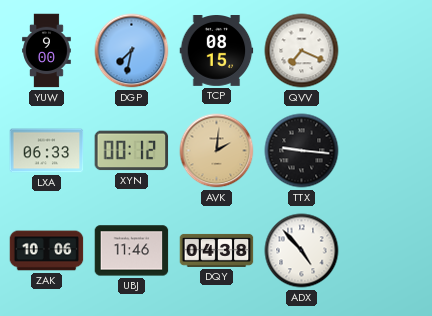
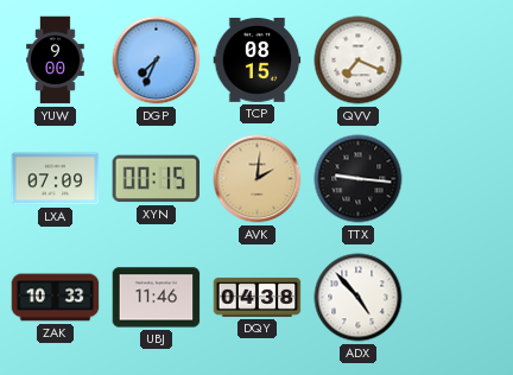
DGP: 7:32 -> 7:34
LXA: 06:33 -> 07:09
XYN: 00:12 -> 00:15
ZAK: 10:06 -> 10:33
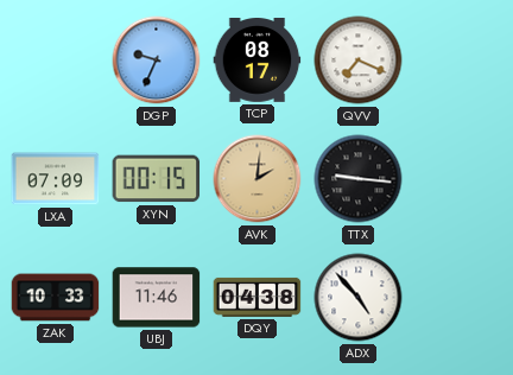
YUW: 9:00 -> none
DGP: 7:34 -> 9:34
TCP: 08:15 -> 08:17
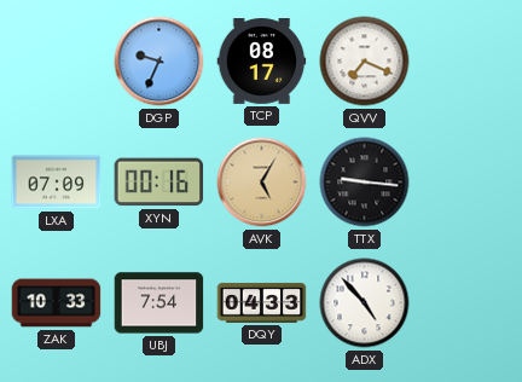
XYN: 00:15 -> 00:16
AVK: 2:01 -> 5:05
UBJ: 11:46 -> 7:54
DQY: 04:38 -> 04:33
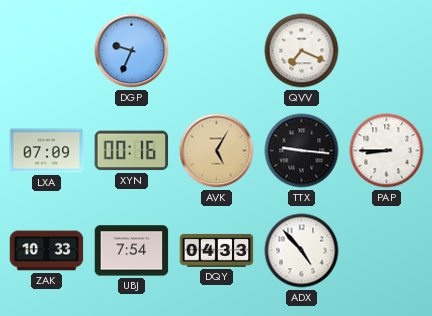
TCP: 08:17 -> none
PAP: none -> 8:45
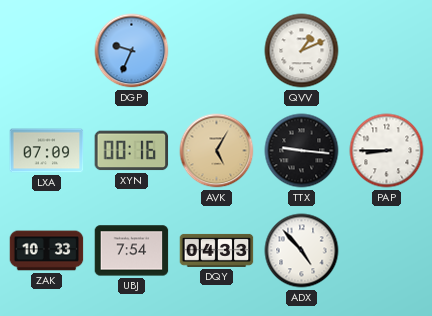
QVV: 7:19 -> 1:11
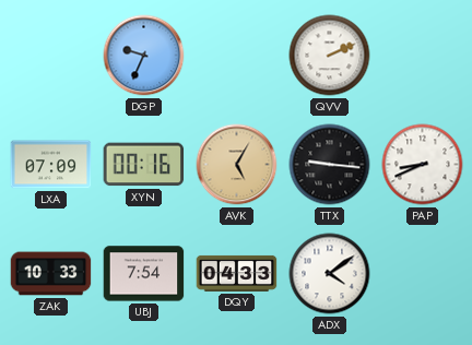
QVV: 1:11 -> 2:11
PAP: 8:45 -> 8:41
ADX: 4:53 -> 4:09
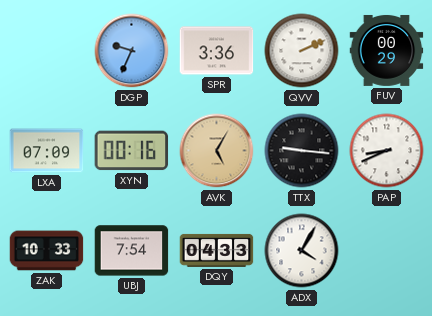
SPR: none -> 3:36
FUV: none -> 00:29
ADX: 4:09 -> 4:05
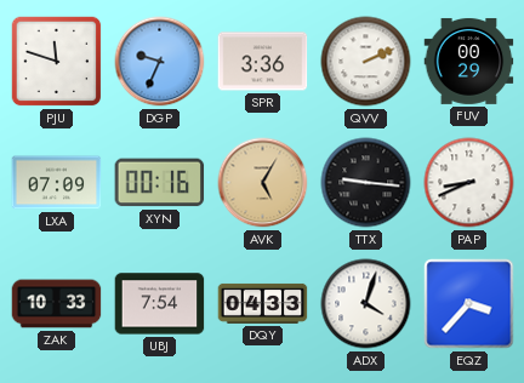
PJU: none -> 11:48
ADX: 4:05 -> 4:03
EQZ: none -> 3:37
